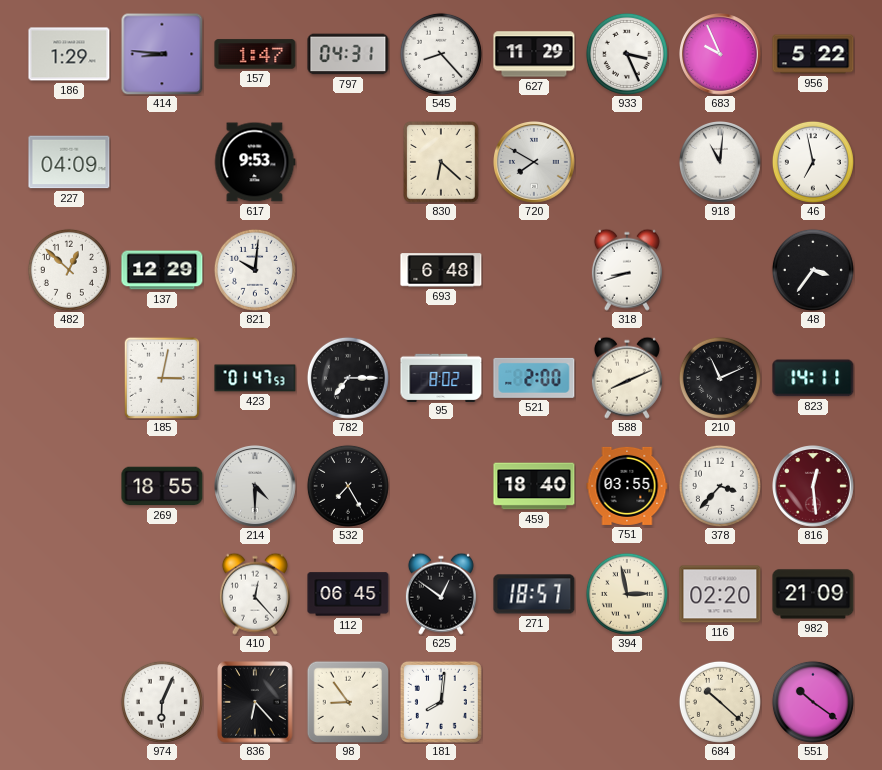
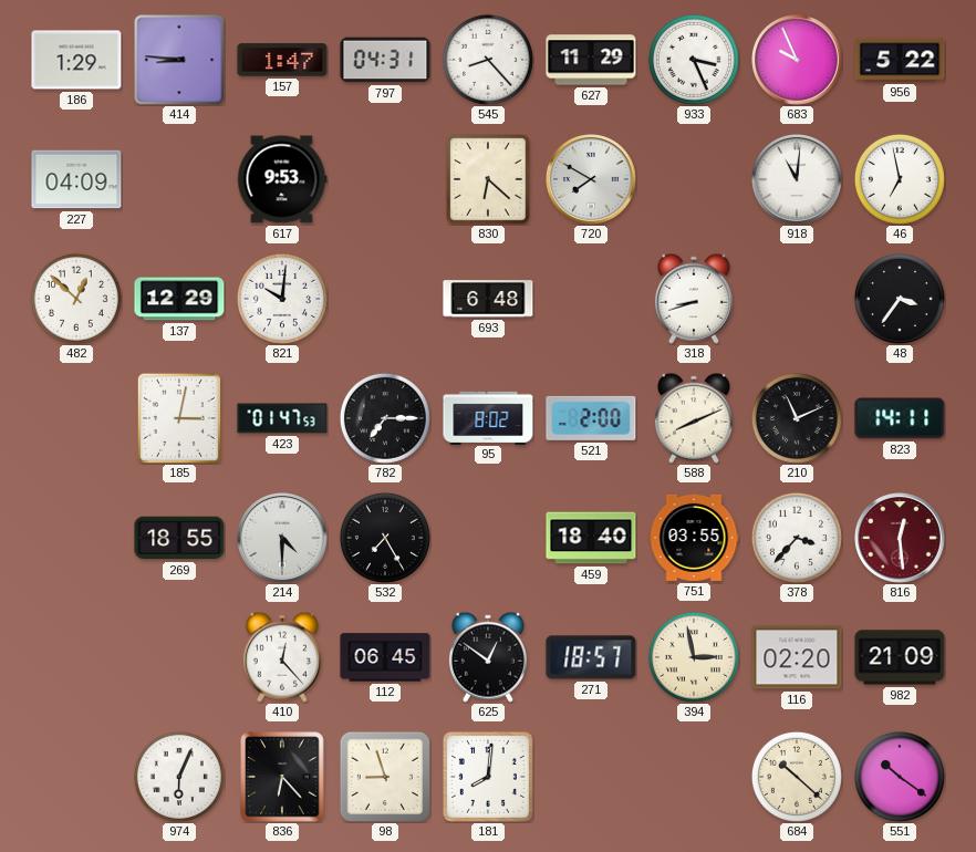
98: 8:54 -> 8:57
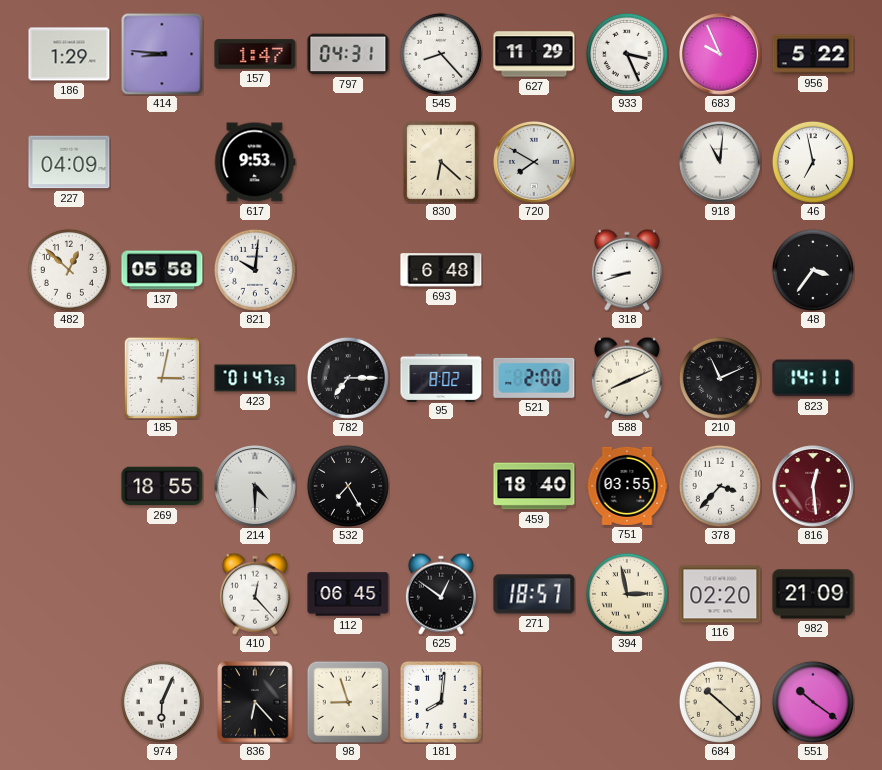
137: 12:29 -> 05:58
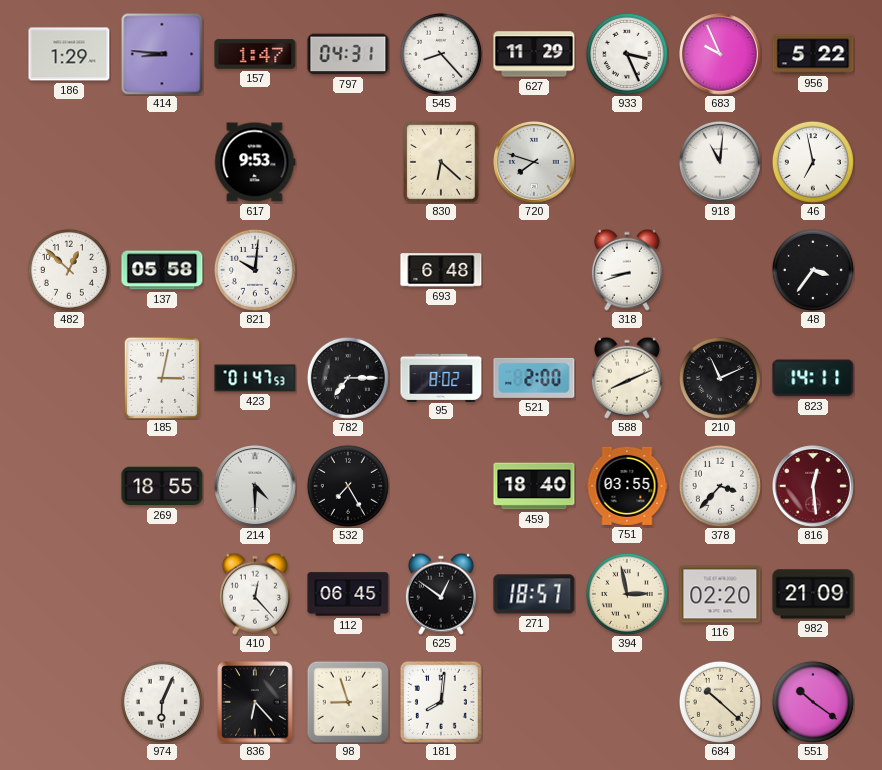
227: 04:09 -> none
720: 7:50 -> 7:48
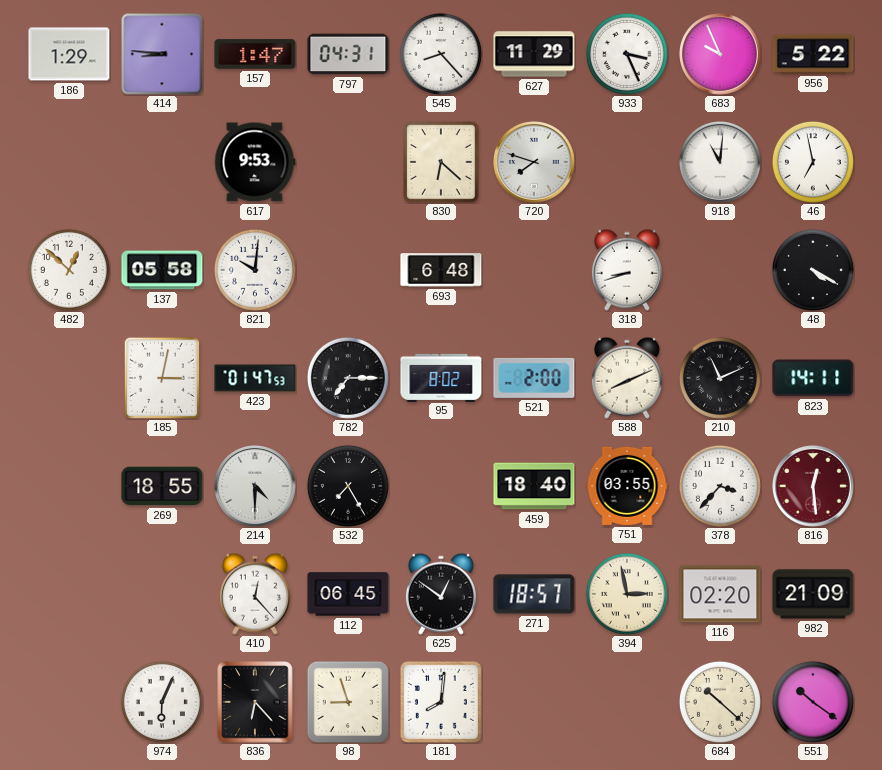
48: 3:36 -> 4:20
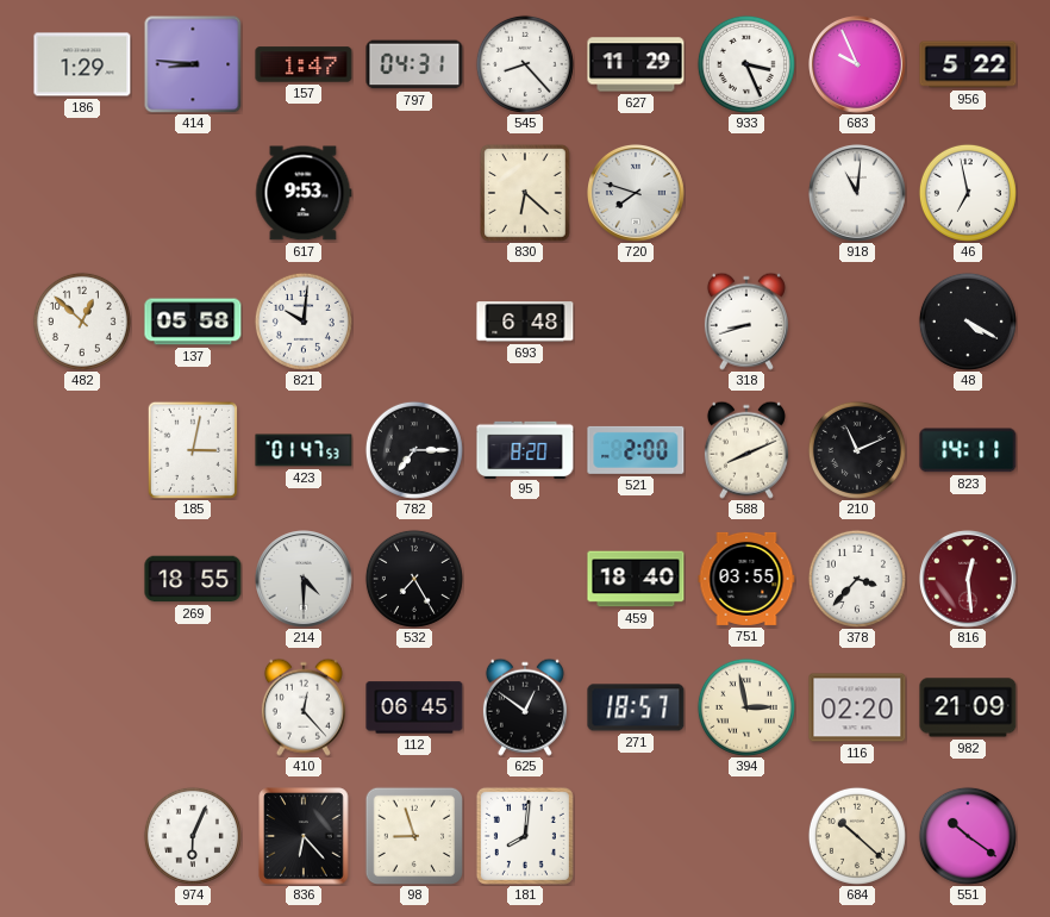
95: 8:02 -> 8:20
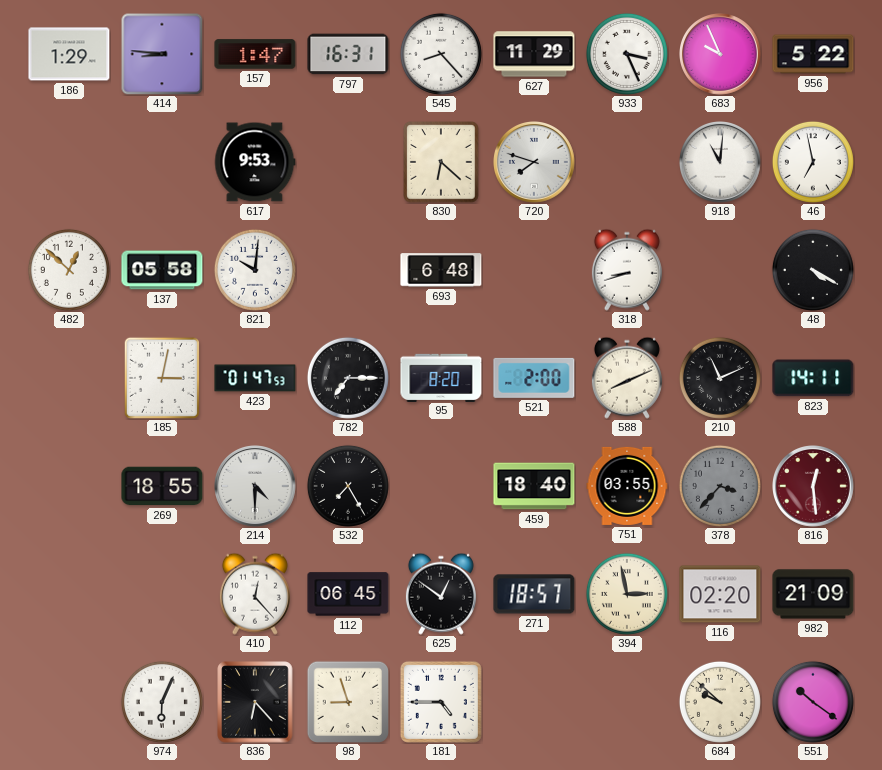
797: 04:31 -> 16:31
378 dial: white -> grey
181: 8:01 -> 4:45
684: 10:22 -> 9:52
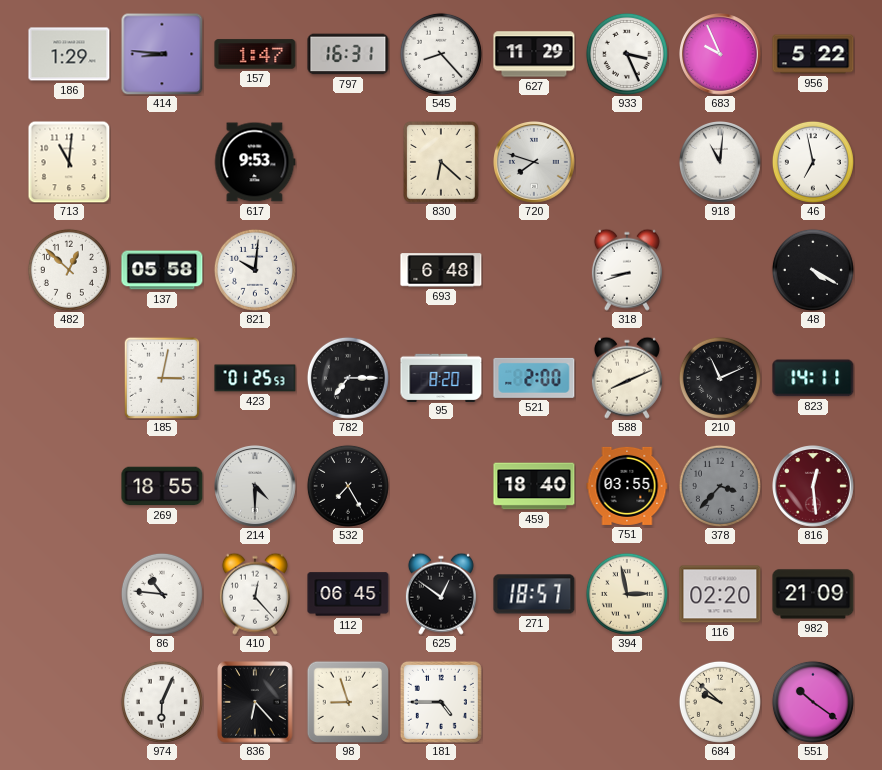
713: none -> 11:01
423: 01:47 -> 01:25
86: none -> 10:46
